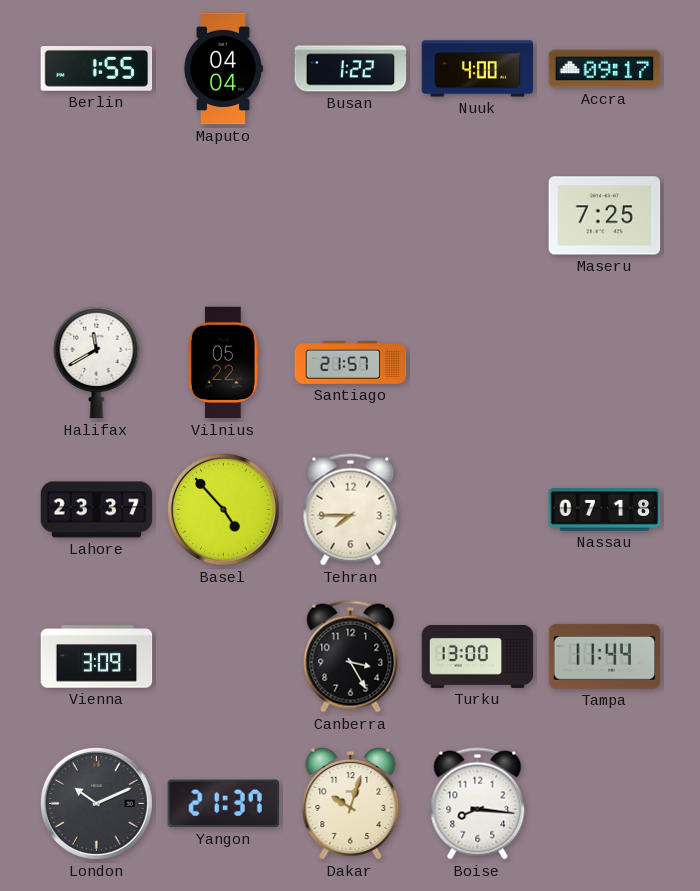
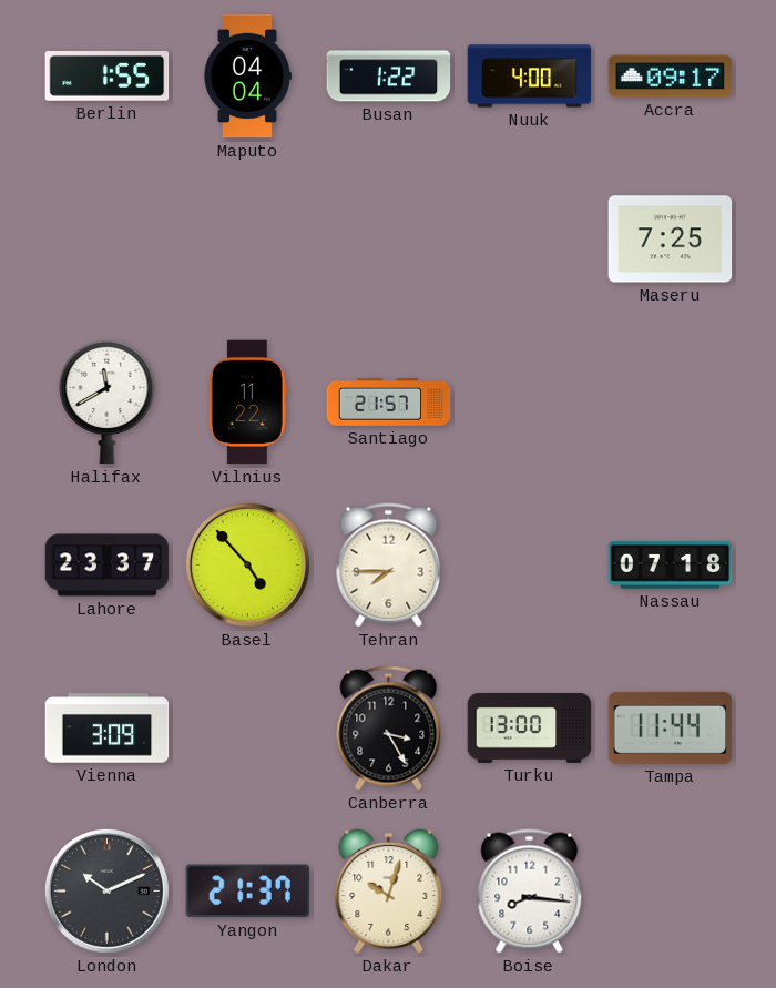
Vilnius: 05:22 -> 11:22
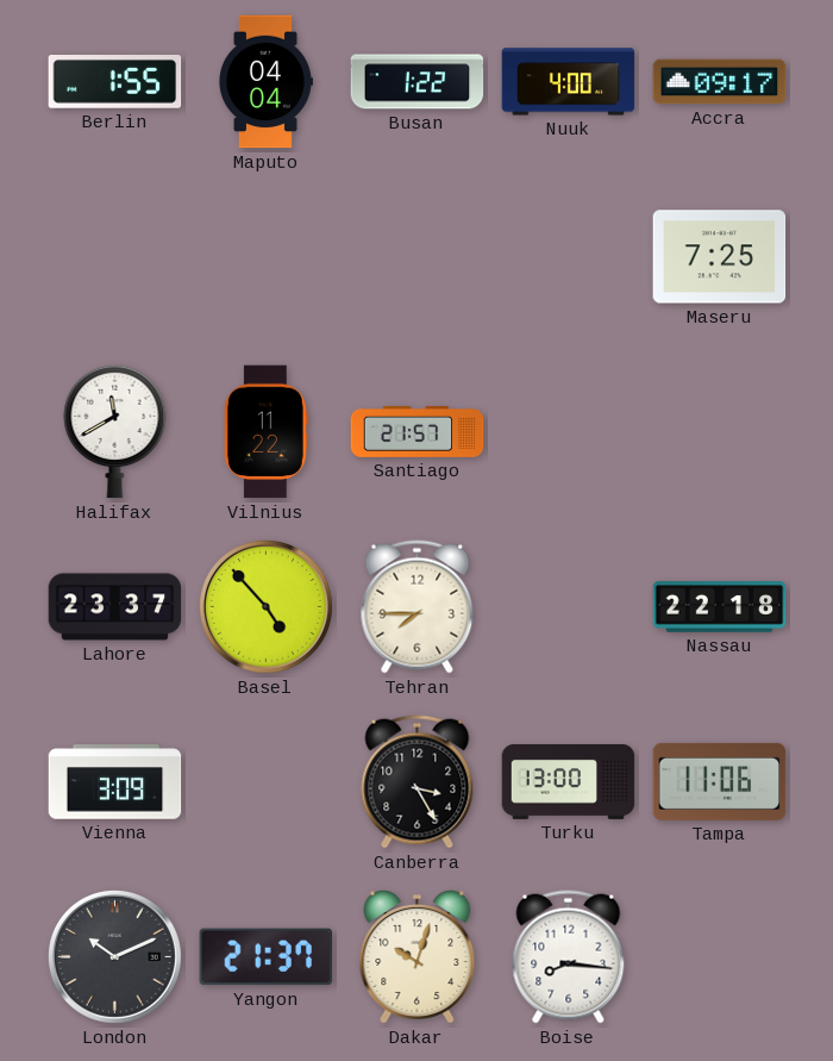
Nassau: 07:18 -> 22:18
Tampa: 11:44 -> 11:06
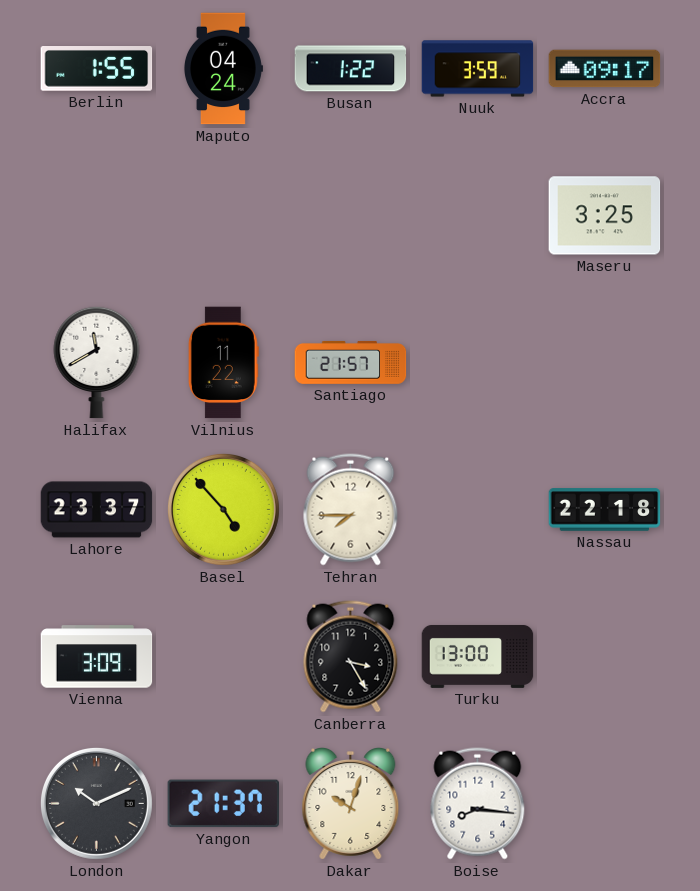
Maputo: 04:04 -> 04:24
Nuuk: 4:00 -> 3:59
Maseru: 7:25 -> 3:25
Tampa: 11:06 -> none
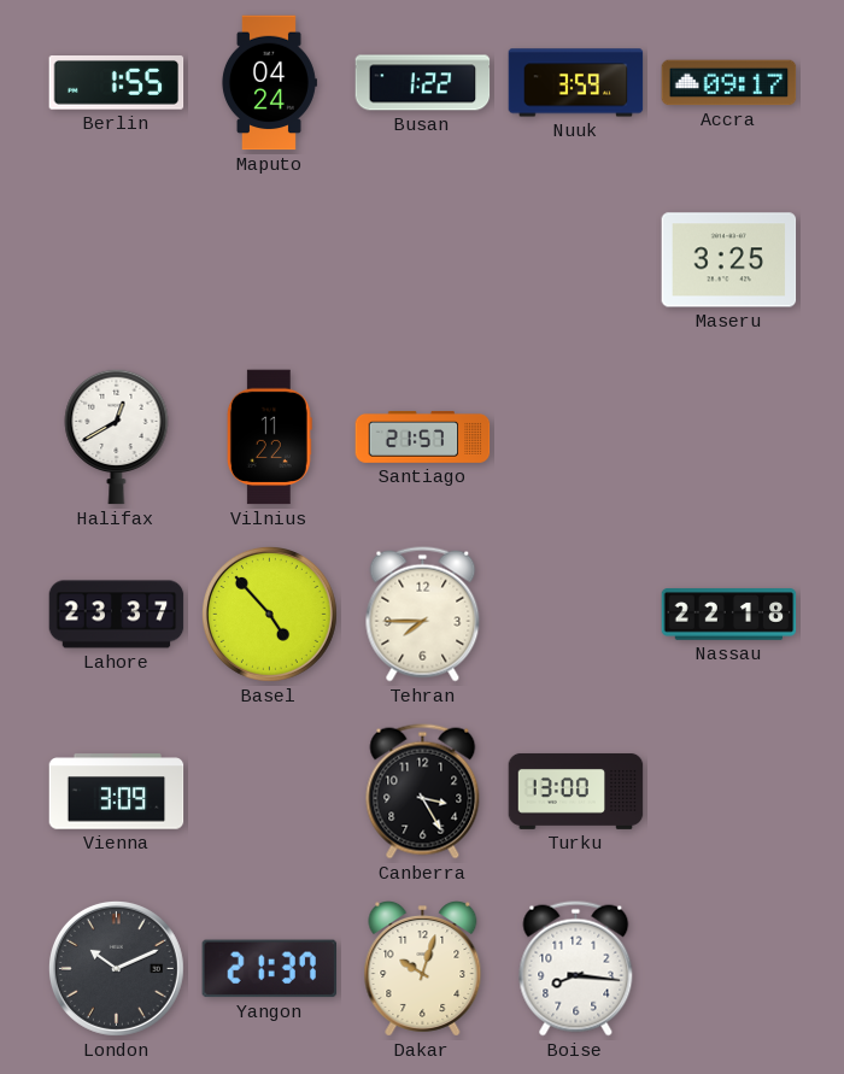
Halifax: 11:40 -> 12:40
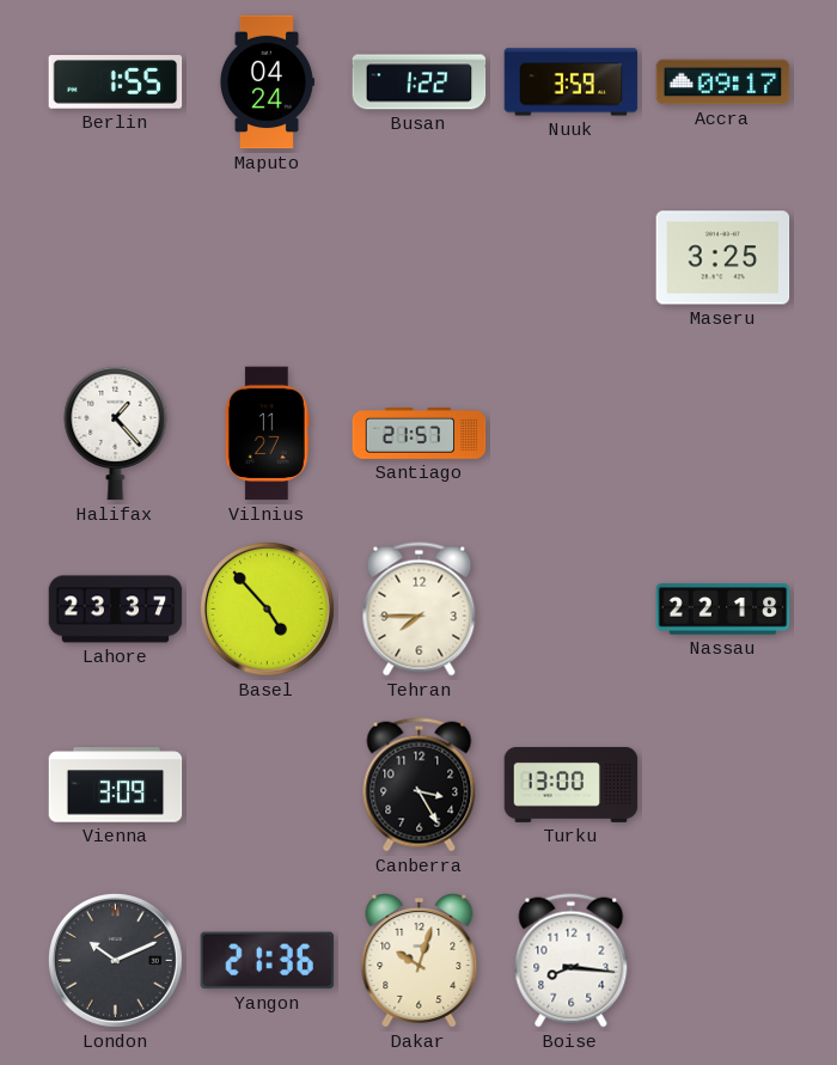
Halifax: 12:40 -> 1:23
Vilnius: 11:22 -> 11:27
Yangon: 21:37 -> 21:36
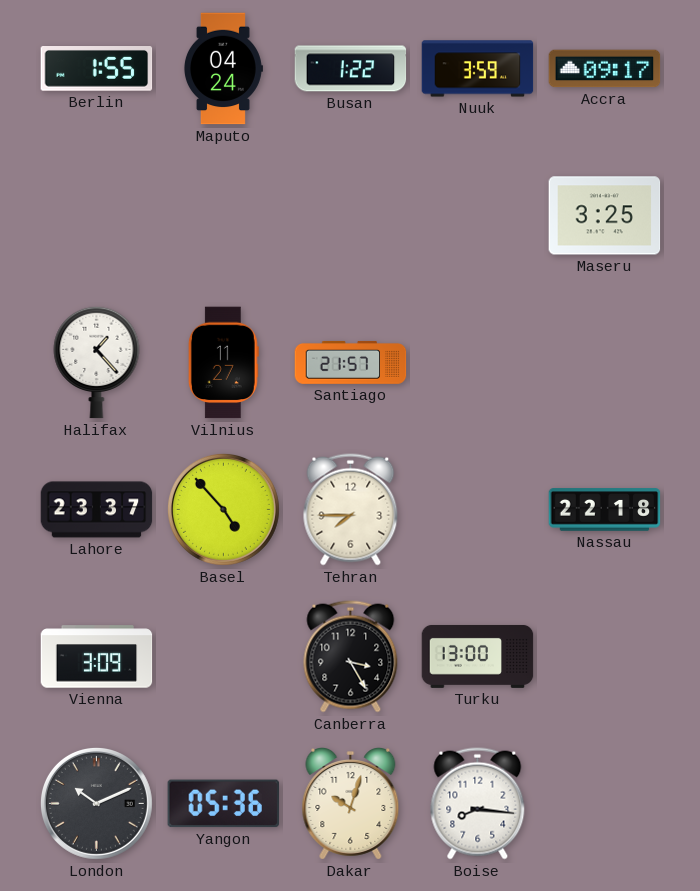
Yangon: 21:36 -> 05:36
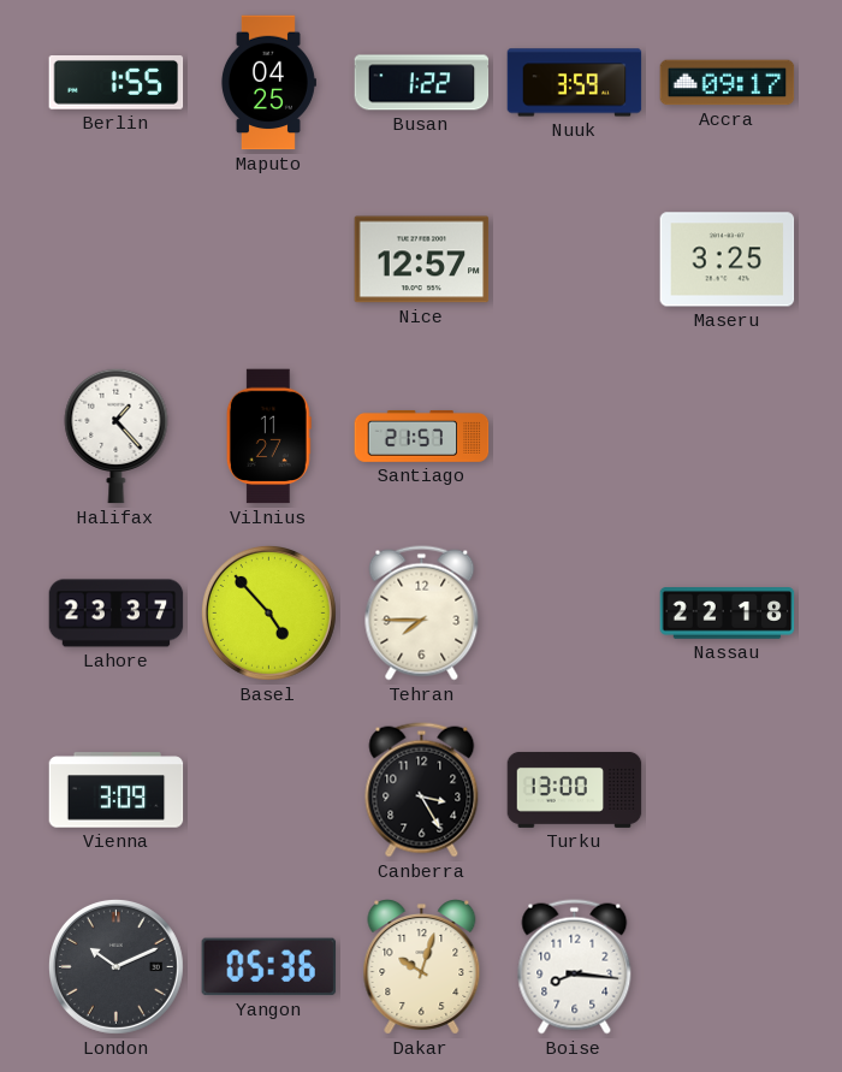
Maputo: 04:24 -> 04:25
Nice: none -> 12:57
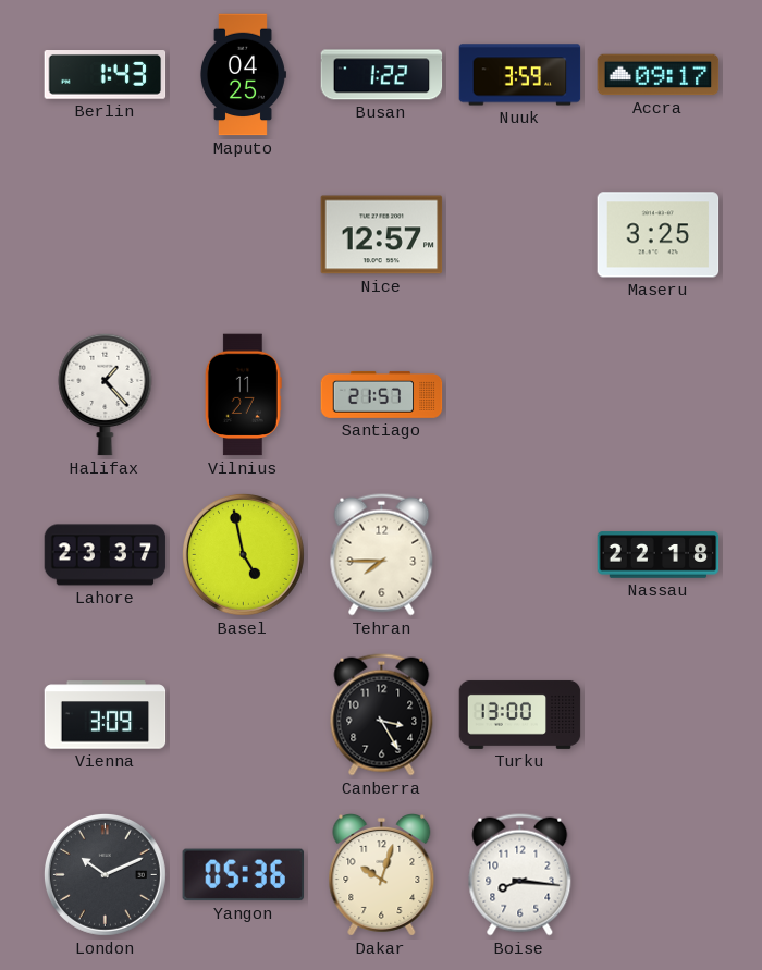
Berlin: 1:55 -> 1:43
Basel: 4:53 -> 4:58
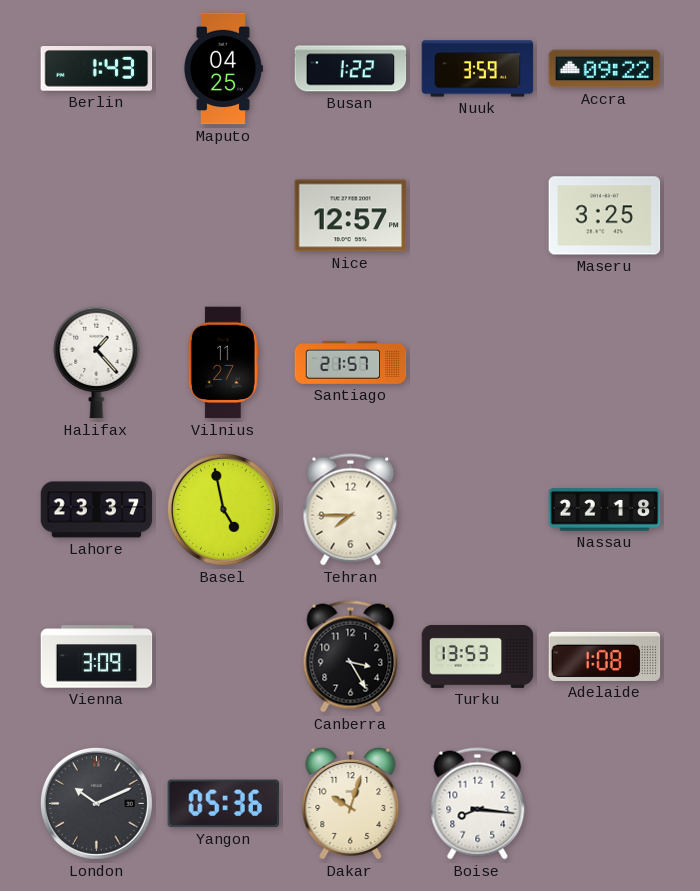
Accra: 09:17 -> 09:22
Turku: 13:00 -> 13:53
Adelaide: none -> 1:08
